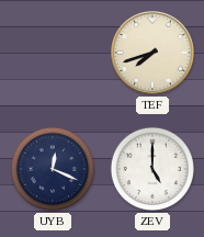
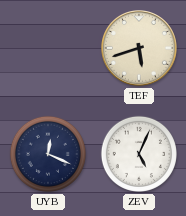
TEF: 7:42 -> 5:42
ZEV: 5:00 -> 5:04
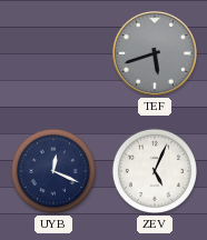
TEF dial: cream -> grey
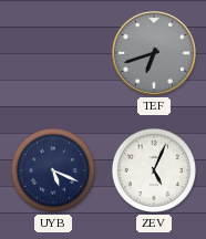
TEF: 5:42 -> 6:42
UYB: 12:19 -> 5:19
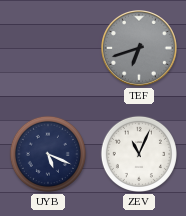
ZEV: 5:04 -> 11:04
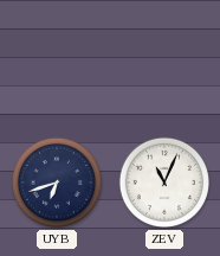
TEF: 6:42 -> none
UYB: 5:19 -> 6:42
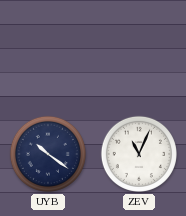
UYB: 6:42 -> 10:21
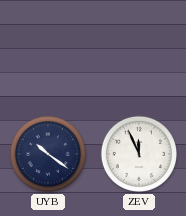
ZEV: 11:04 -> 11:56
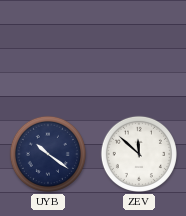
ZEV: 11:56 -> 11:52
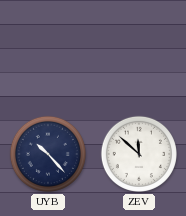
UYB: 10:21 -> 10:23
